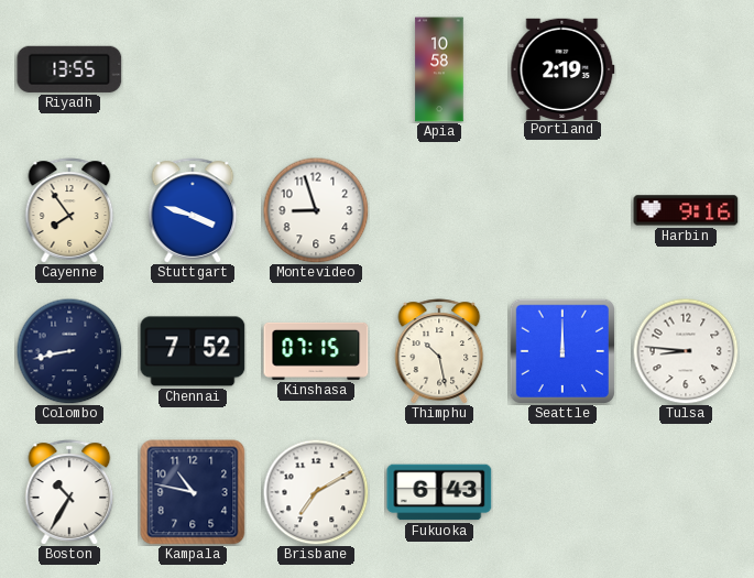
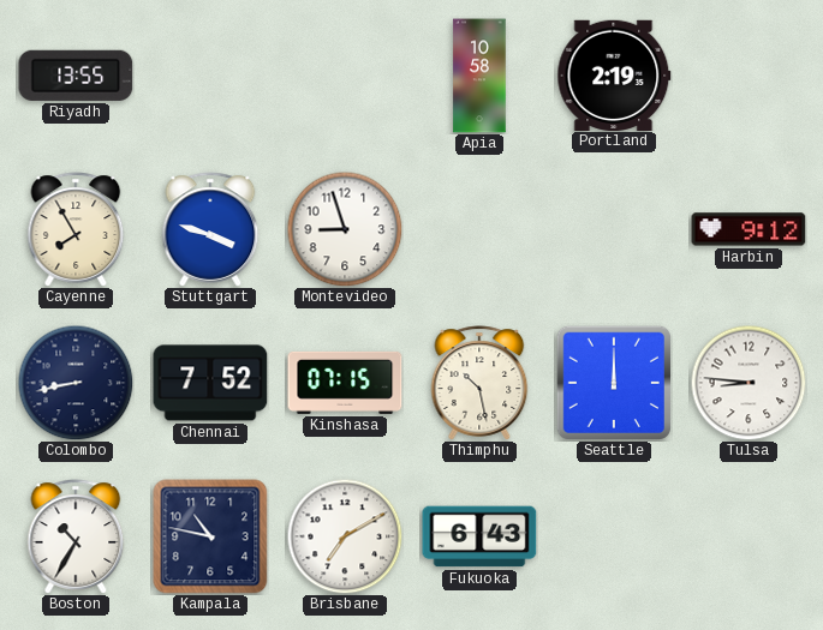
Cayenne: 7:54 -> 7:55
Harbin: 9:16 -> 9:12
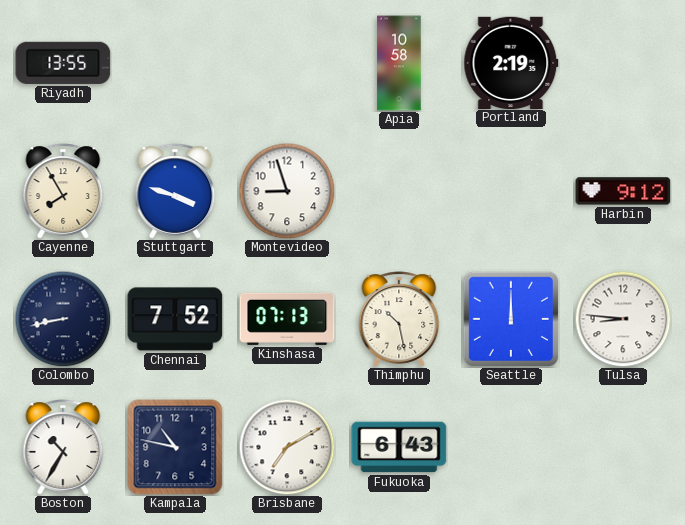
Kinshasa: 07:15 -> 07:13
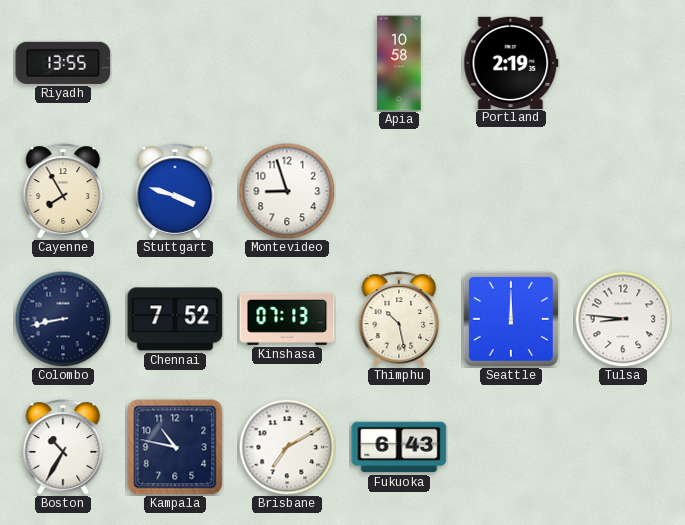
Harbin: 9:12 -> none
